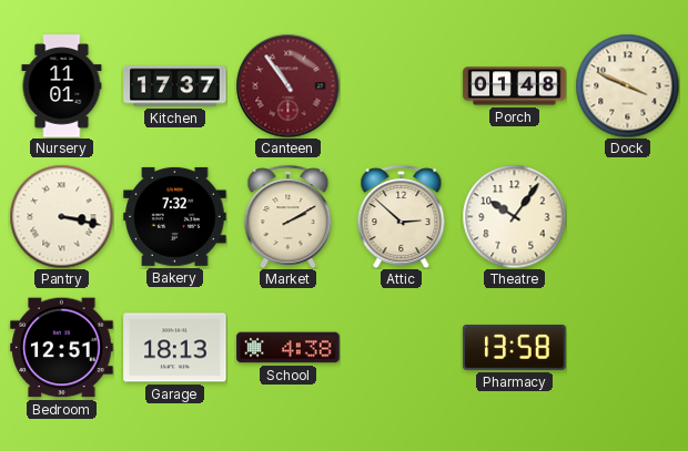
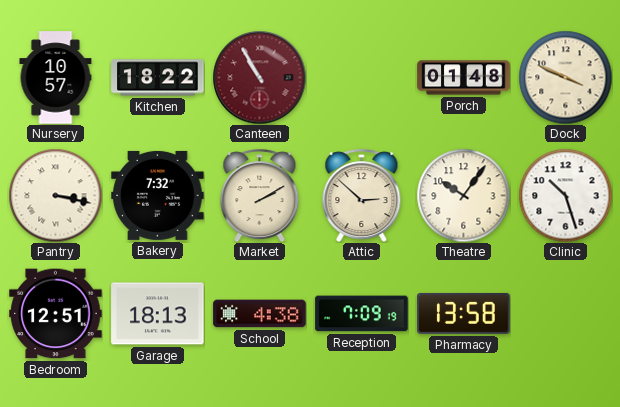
Nursery: 11:01 -> 10:57
Kitchen: 17:37 -> 18:22
Canteen: 10:54 -> 10:55
Clinic: none -> 10:27
Reception: none -> 7:09
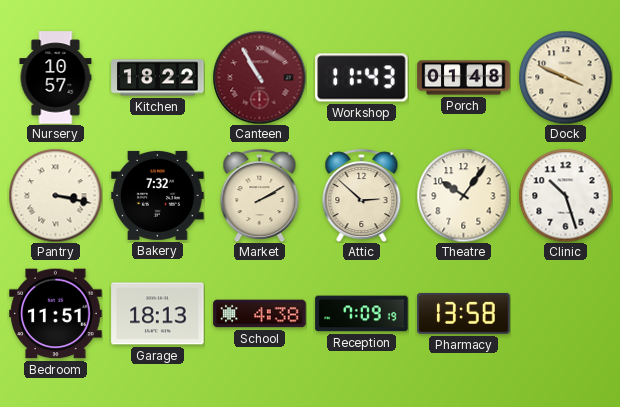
Workshop: none -> 11:43
Bedroom: 12:51 -> 11:51
